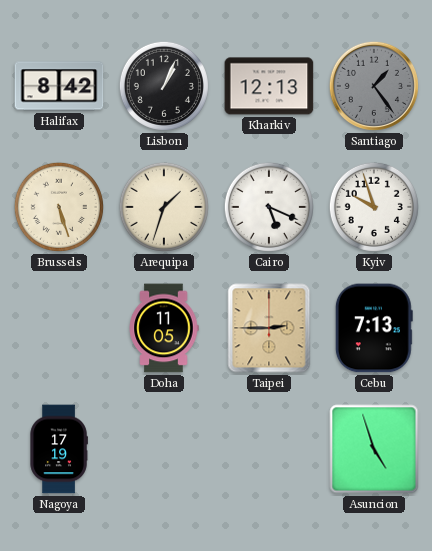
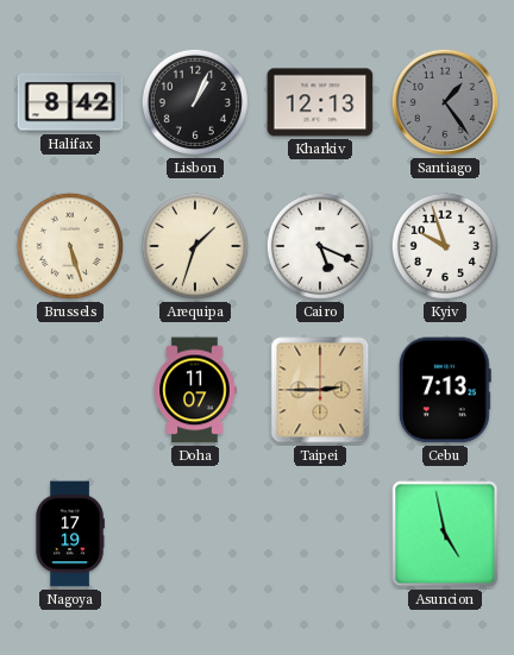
Doha: 11:05 -> 11:07
Asuncion: 4:57 -> 4:58
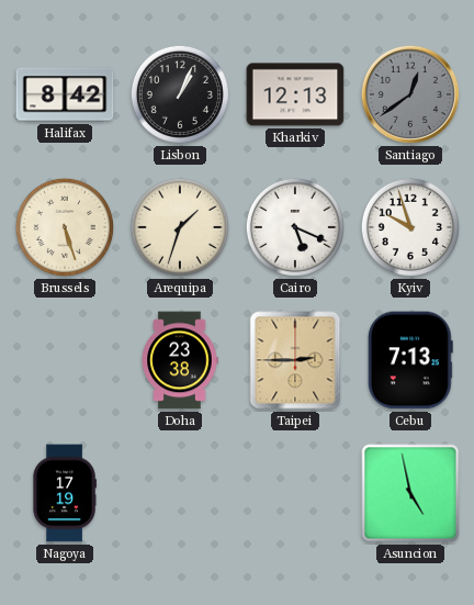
Santiago: 1:24 -> 12:39
Doha: 11:07 -> 23:38
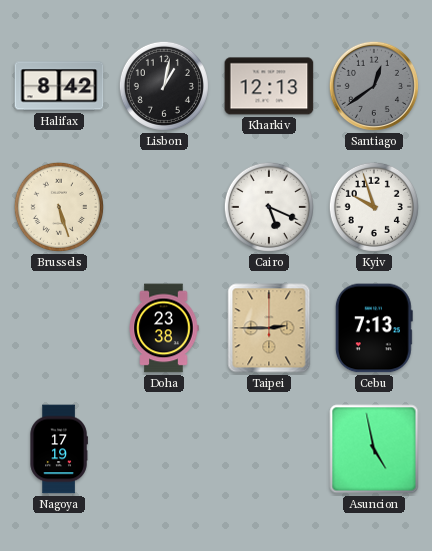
Lisbon: 1:04 -> 1:02
Arequipa: 1:33 -> none
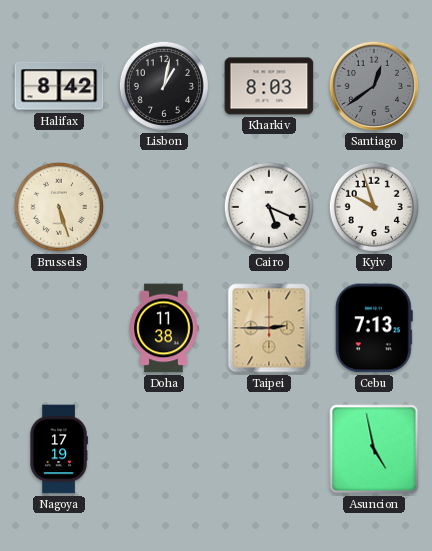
Kharkiv: 12:13 -> 8:03
Doha: 23:38 -> 11:38
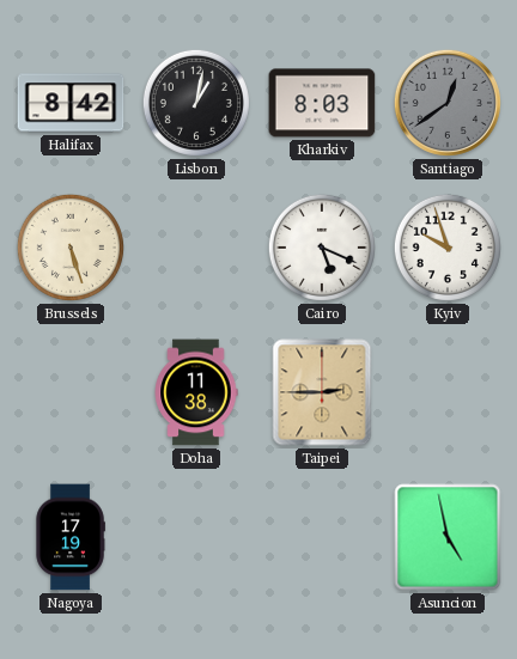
Cebu: 7:13 -> none
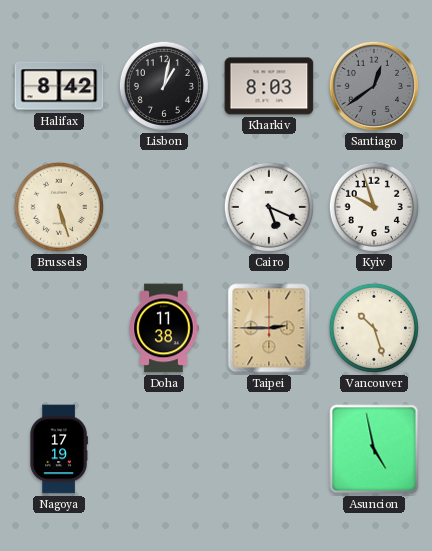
Vancouver: none -> 10:27
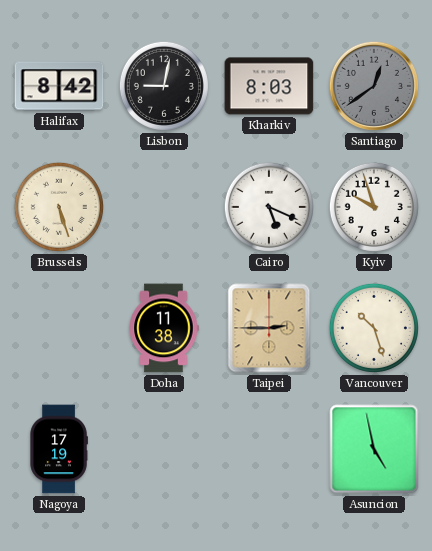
Lisbon: 1:02 -> 9:02
